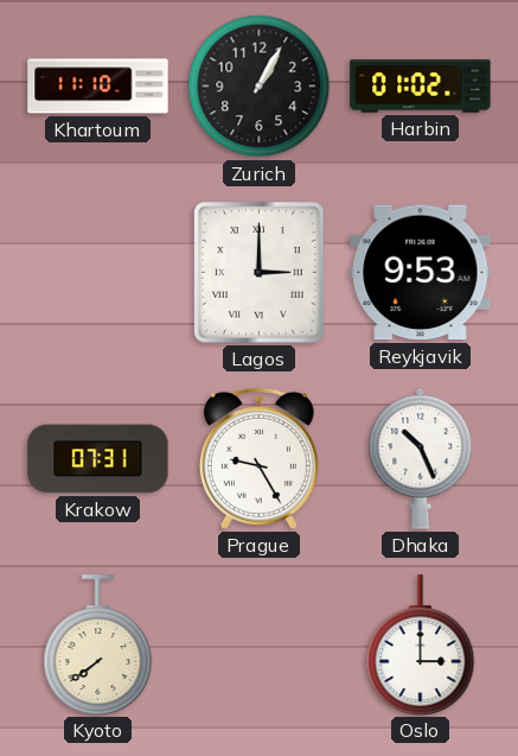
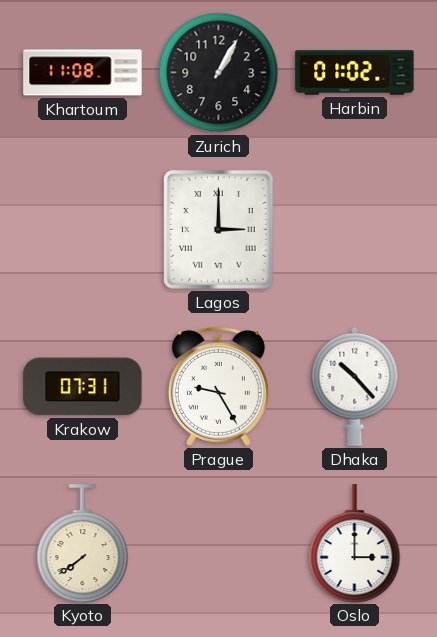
Khartoum: 11:10 -> 11:08
Reykjavik: 9:53 -> none
Dhaka: 10:26 -> 10:23
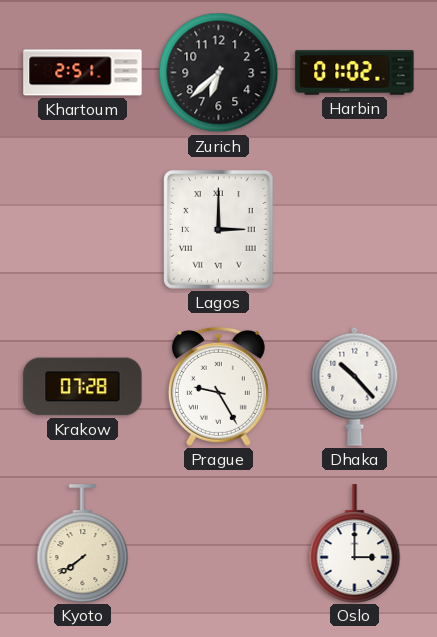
Khartoum: 11:08 -> 2:51
Zurich: 1:05 -> 6:38
Krakow: 07:31 -> 07:28
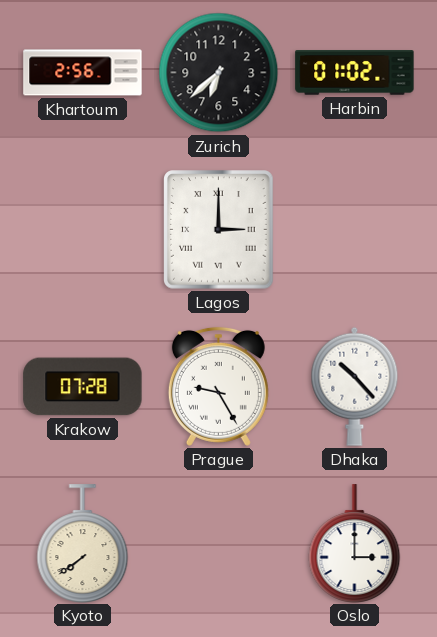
Khartoum: 2:51 -> 2:56
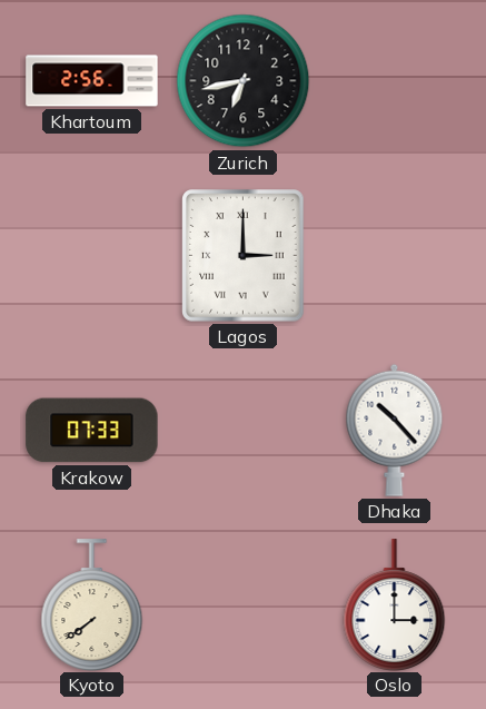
Zurich: 6:38 -> 6:43
Harbin: 01:02 -> none
Krakow: 07:28 -> 07:33
Prague: 9:25 -> none
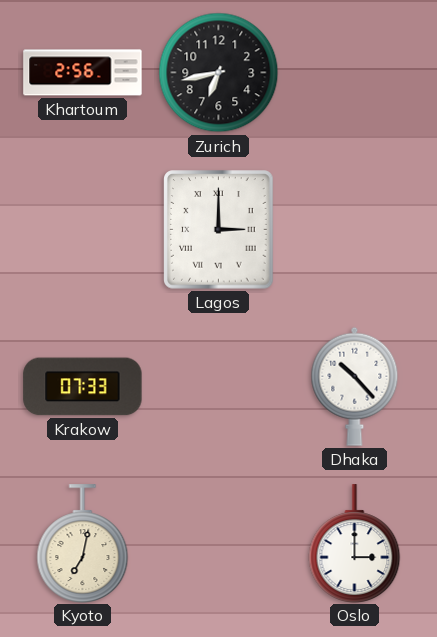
Kyoto: 7:39 -> 7:02
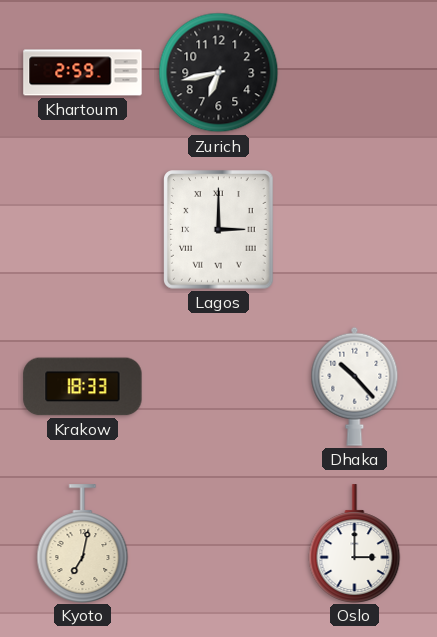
Khartoum: 2:56 -> 2:59
Krakow: 07:33 -> 18:33
